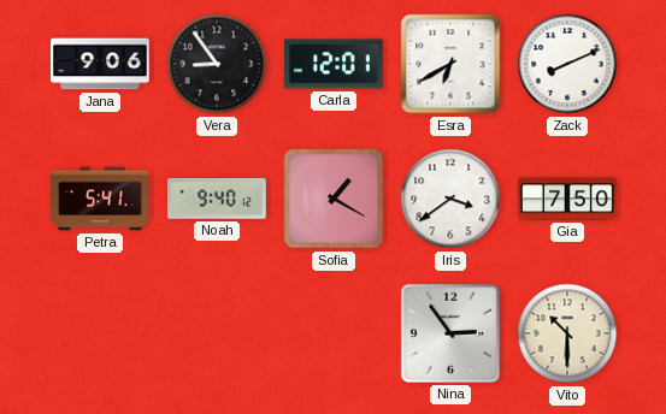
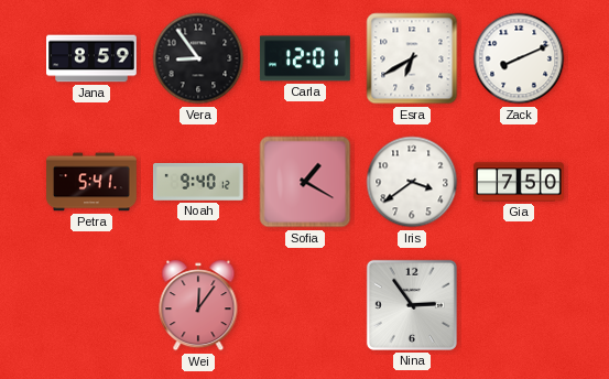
Jana: 9:06 -> 8:59
Wei: none -> 12:06
Vito: 10:30 -> none
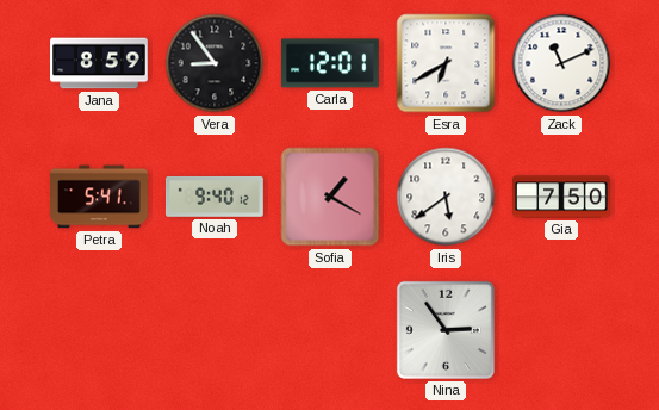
Zack: 8:11 -> 11:11
Iris: 3:39 -> 5:39
Wei: 12:06 -> none
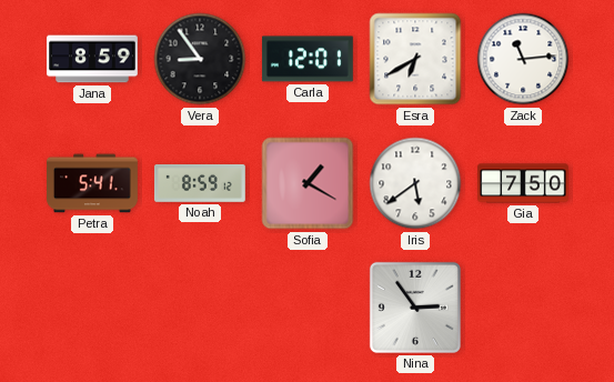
Zack: 11:11 -> 11:14
Noah: 9:40 -> 8:59
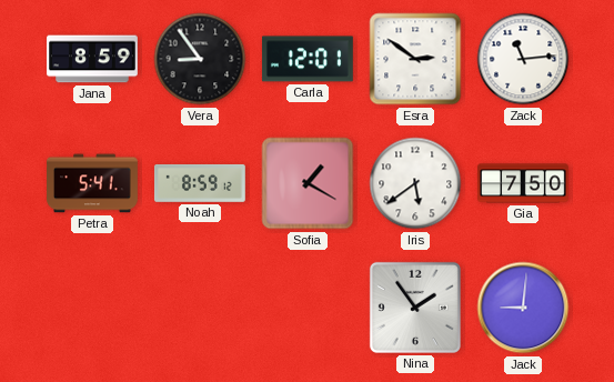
Esra: 6:40 -> 2:51
Nina: 2:54 -> 1:54
Jack: none -> 9:01
